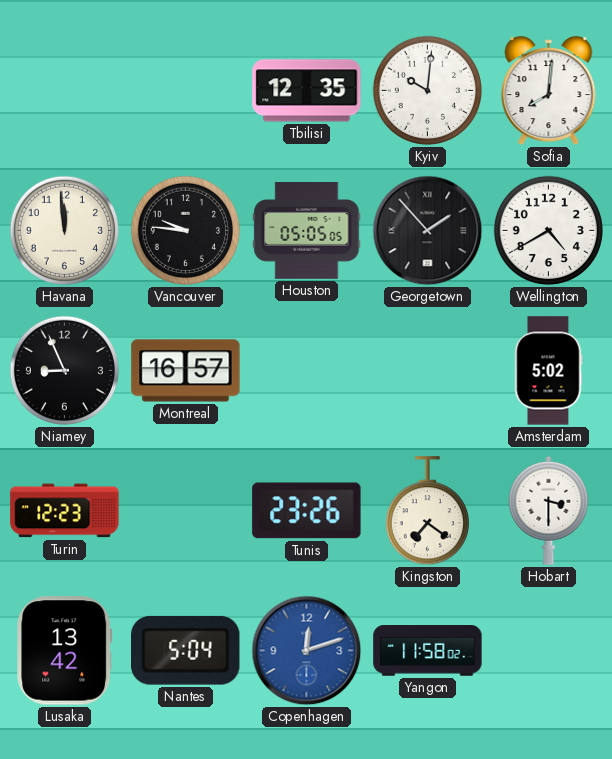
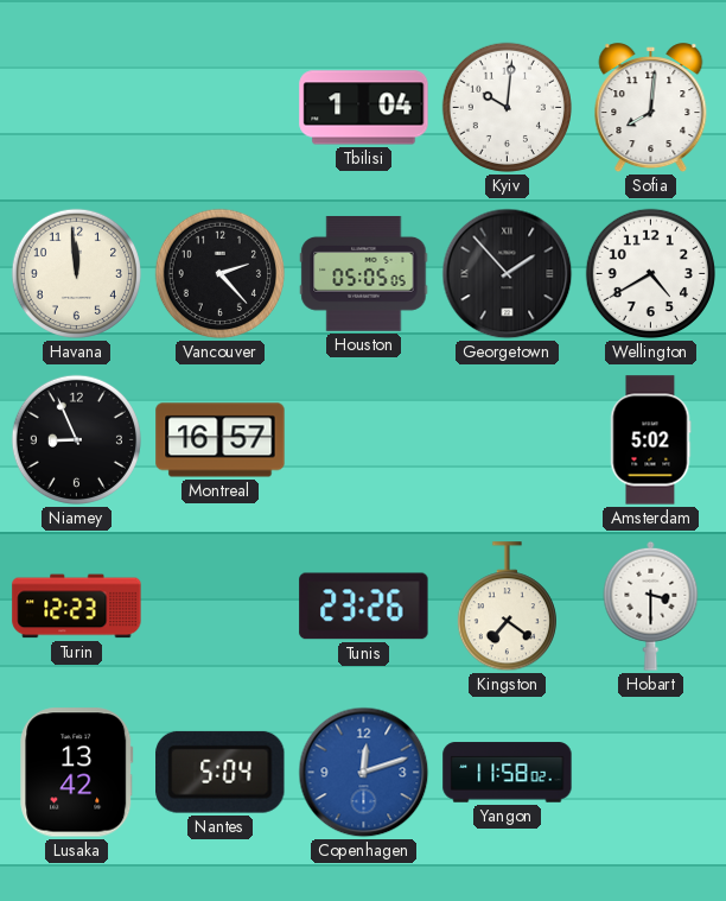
Tbilisi: 12:35 -> 1:04
Vancouver: 9:46 -> 2:23
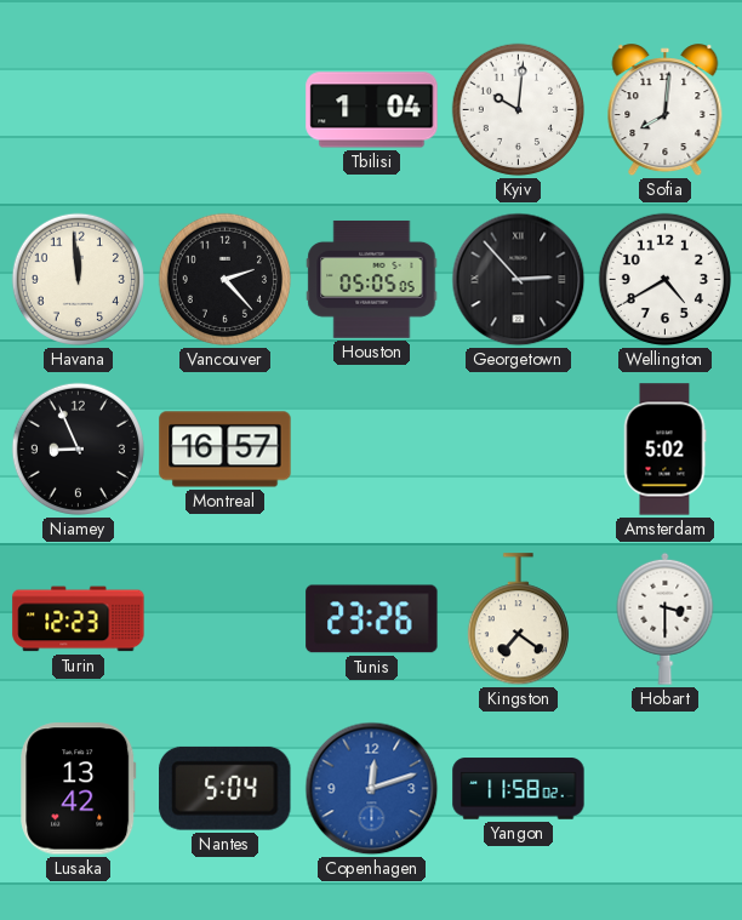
Georgetown: 1:53 -> 2:53
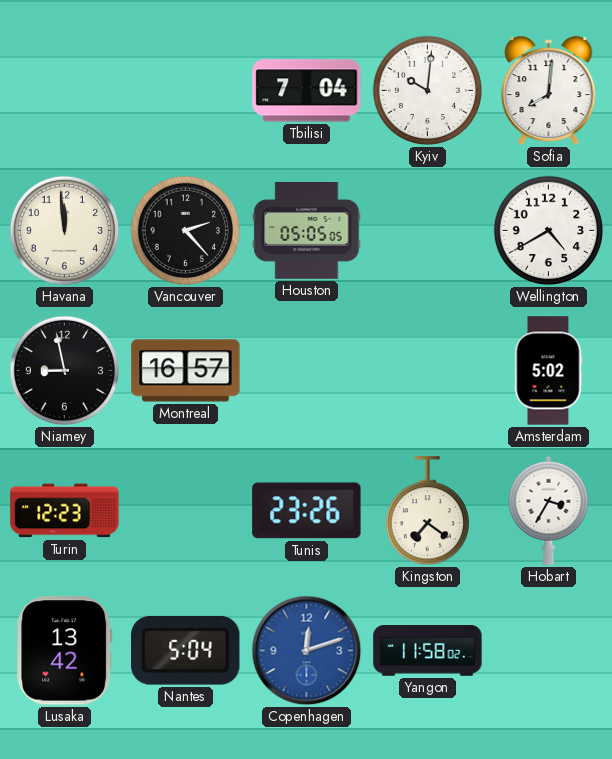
Tbilisi: 1:04 -> 7:04
Georgetown: 2:53 -> none
Niamey: 8:56 -> 8:58
Hobart: 3:30 -> 3:35
